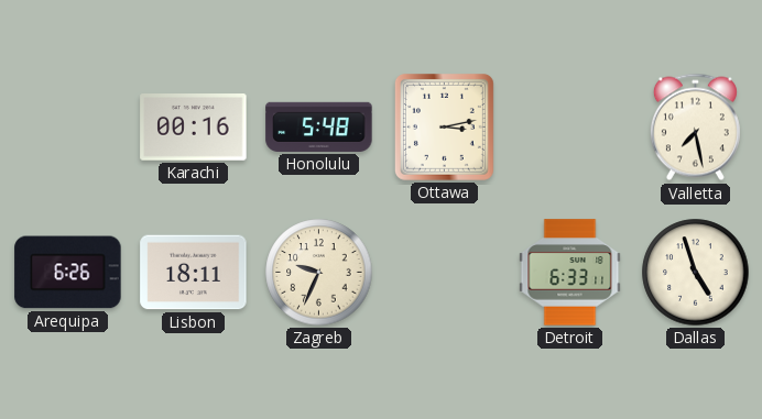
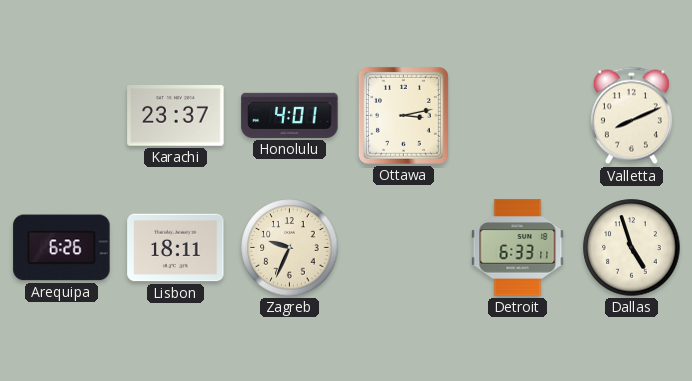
Karachi: 00:16 -> 23:37
Honolulu: 5:48 -> 4:01
Valletta: 7:28 -> 8:11
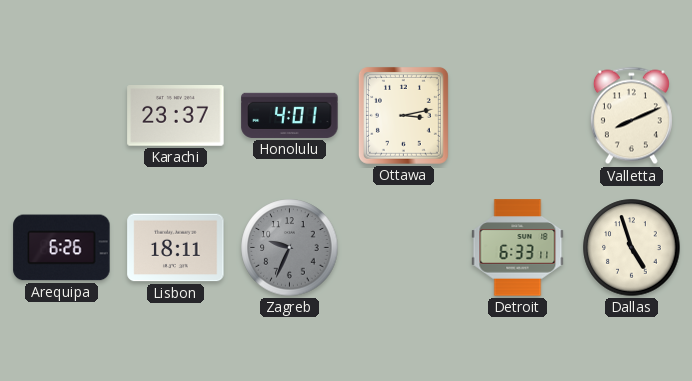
Zagreb dial: cream -> grey
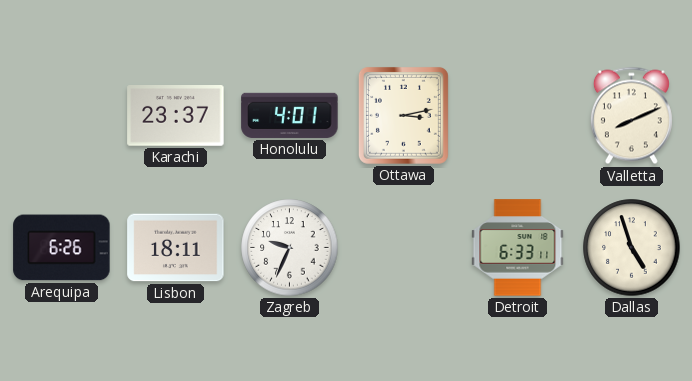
Zagreb dial: grey -> white
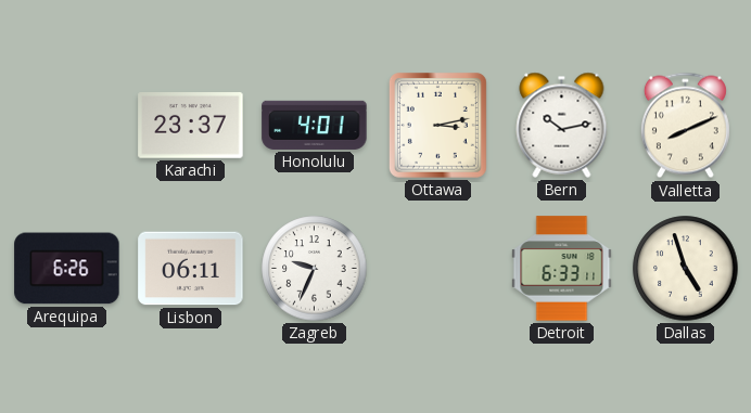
Bern: none -> 10:13
Lisbon: 18:11 -> 06:11
